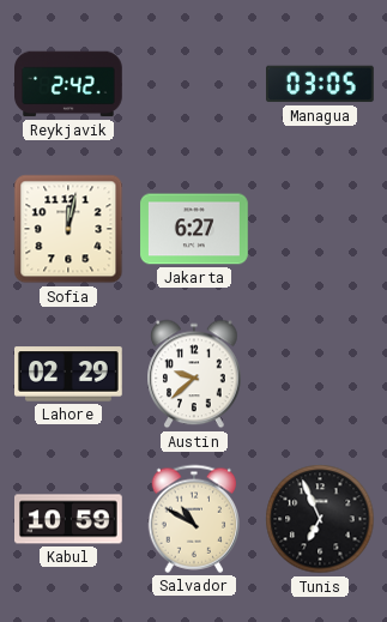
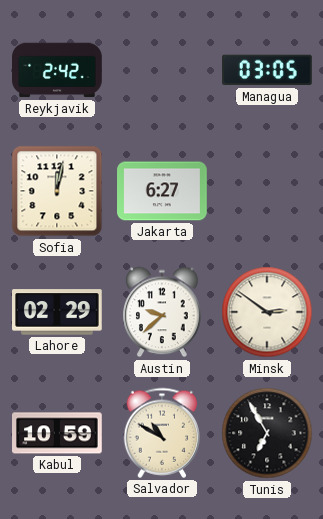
Minsk: none -> 2:51
Tunis: 6:56 -> 6:55
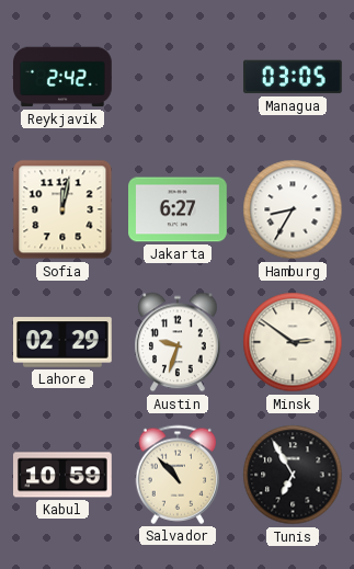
Hamburg: none -> 8:35
Austin: 9:38 -> 9:33
Salvador: 10:50 -> 10:53
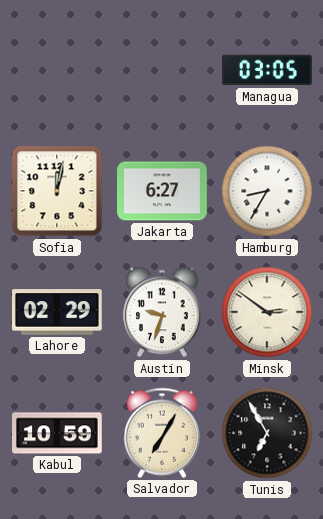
Reykjavik: 2:42 -> none
Salvador: 10:53 -> 7:05
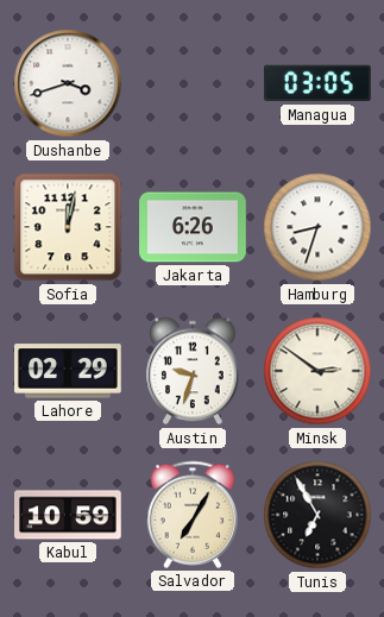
Dushanbe: none -> 3:42
Jakarta: 6:27 -> 6:26
Hamburg: 8:35 -> 8:33
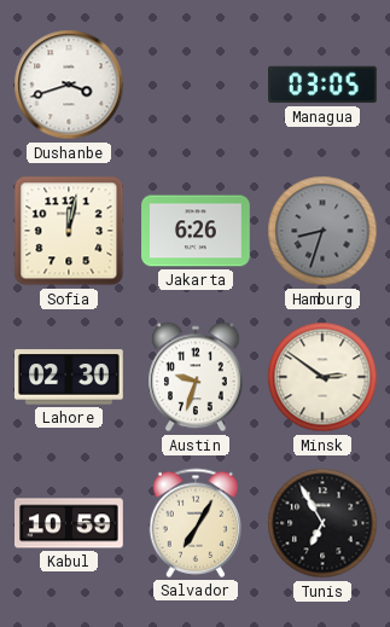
Hamburg dial: white -> grey
Lahore: 02:29 -> 02:30
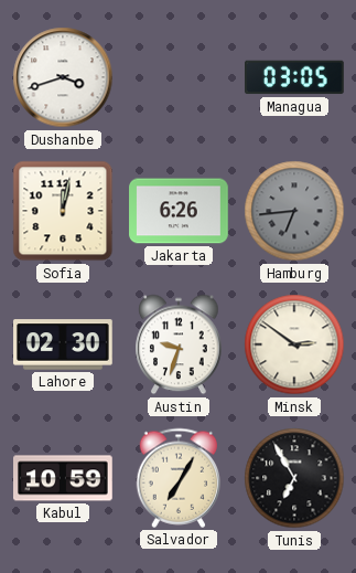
Hamburg: 8:33 -> 6:44
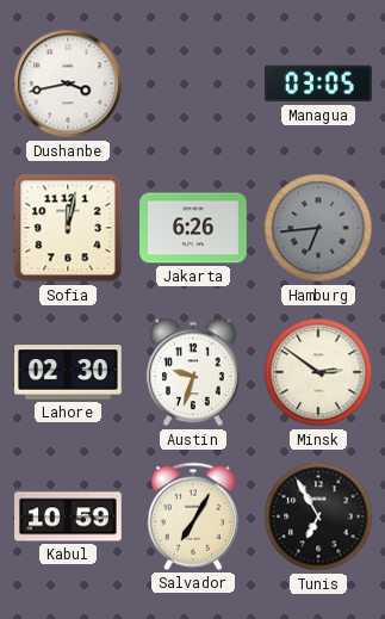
Dushanbe: 3:42 -> 3:43
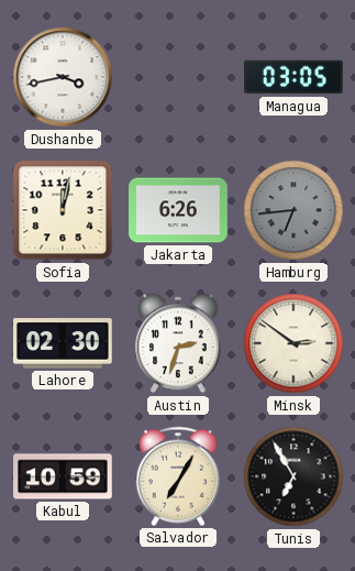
Austin: 9:33 -> 2:33
